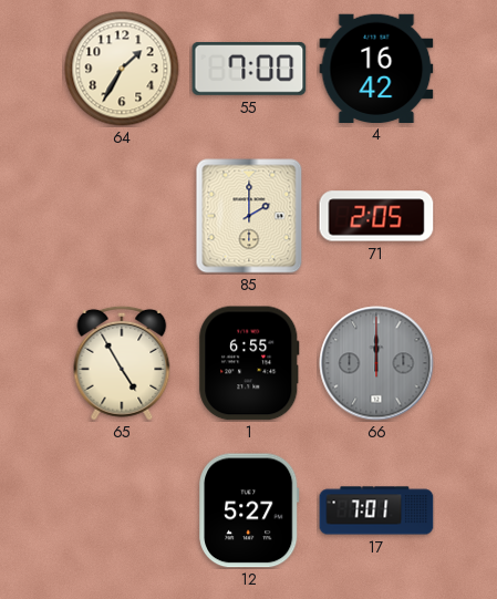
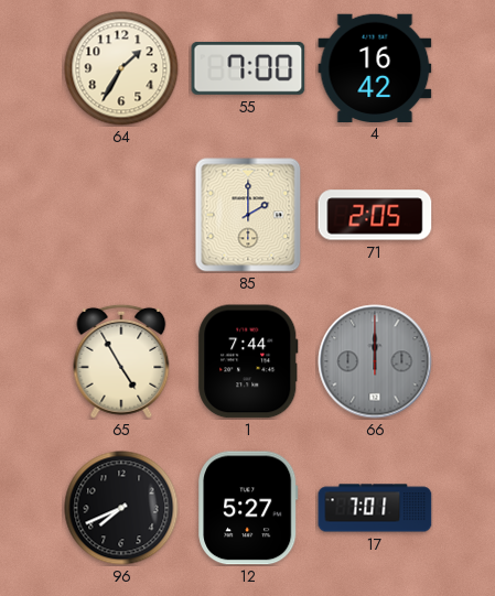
1: 6:55 -> 7:44
96: none -> 7:41
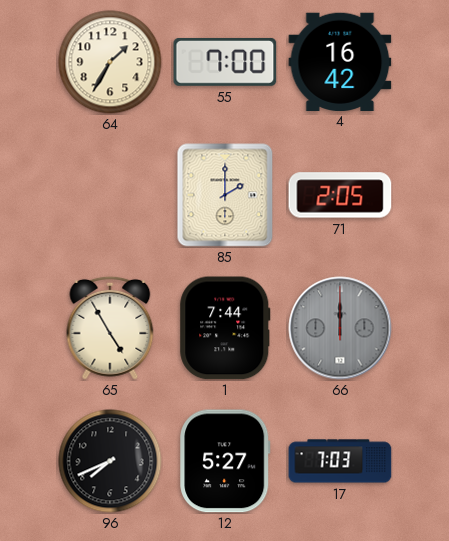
17: 7:01 -> 7:03
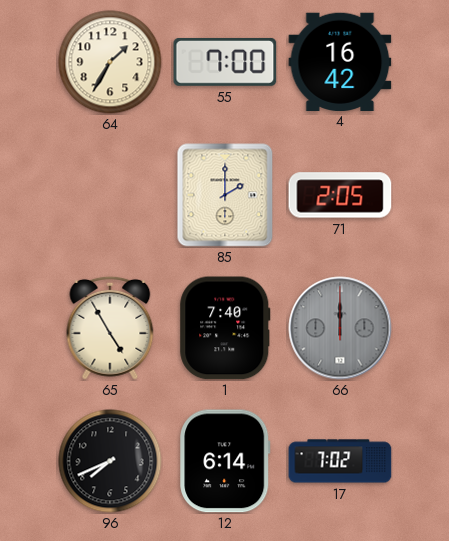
1: 7:44 -> 7:40
12: 5:27 -> 6:14
17: 7:03 -> 7:02
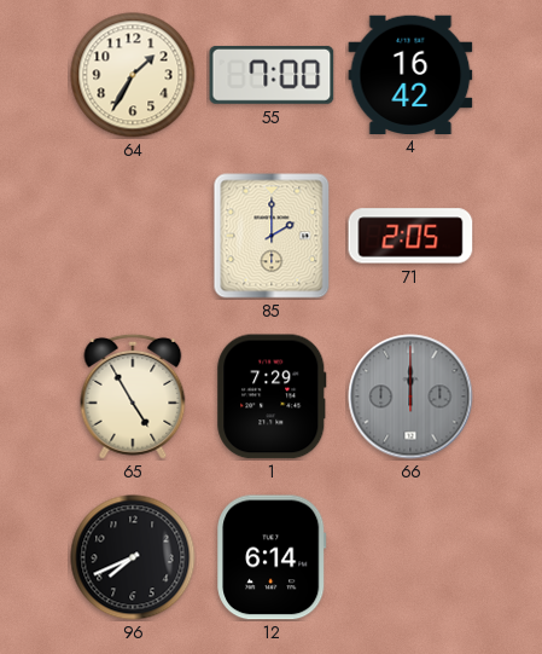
1: 7:40 -> 7:29
17: 7:02 -> none
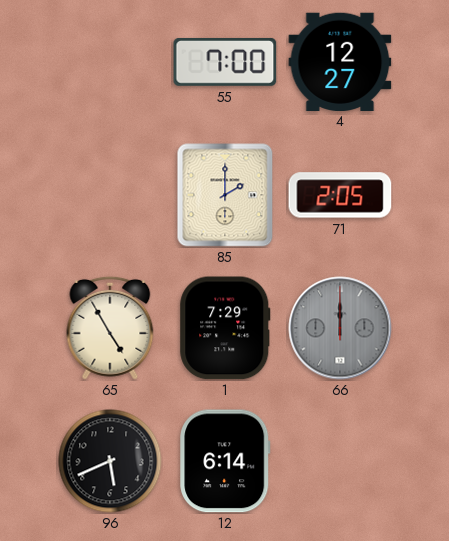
64: 1:35 -> none
4: 16:42 -> 12:27
96: 7:41 -> 5:41
